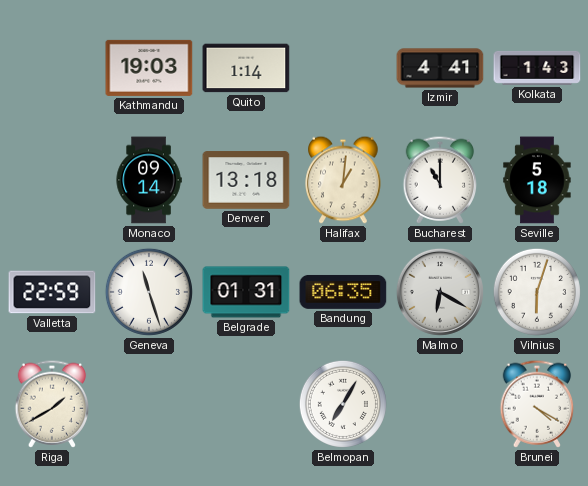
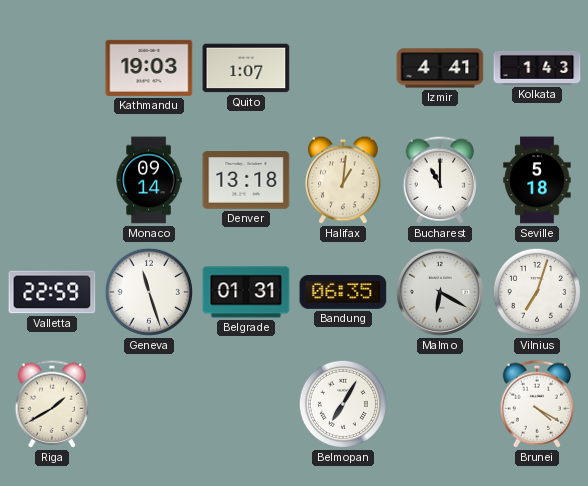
Quito: 1:14 -> 1:07
Vilnius: 6:03 -> 7:03
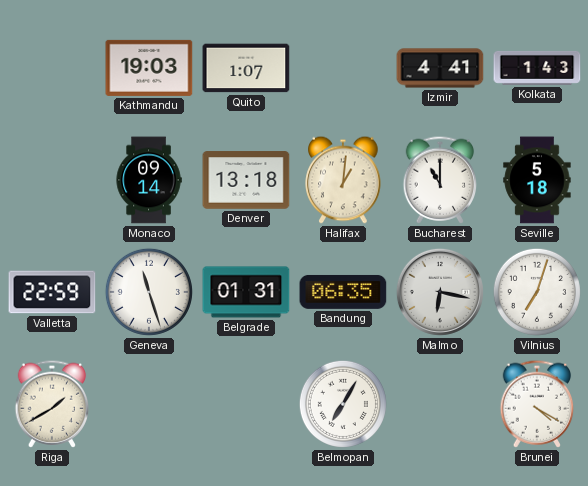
Malmo: 6:20 -> 6:17
